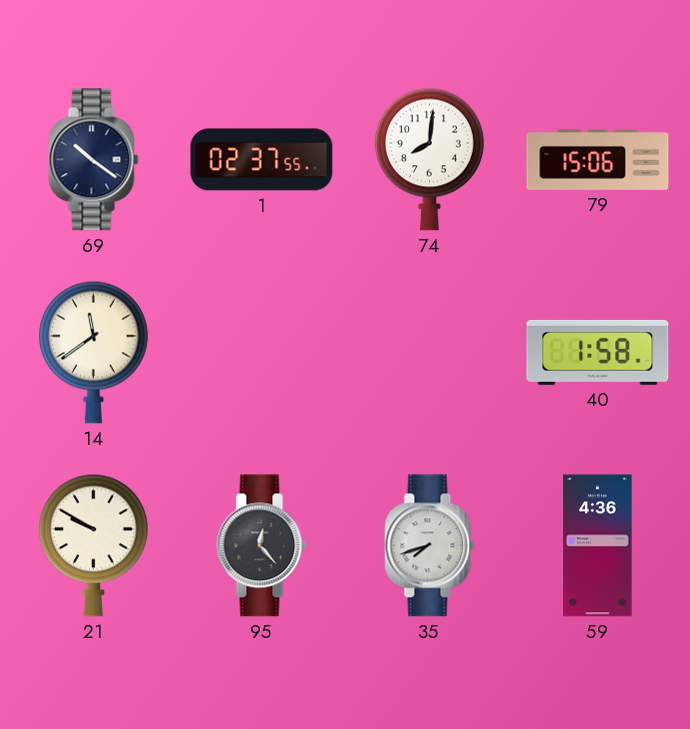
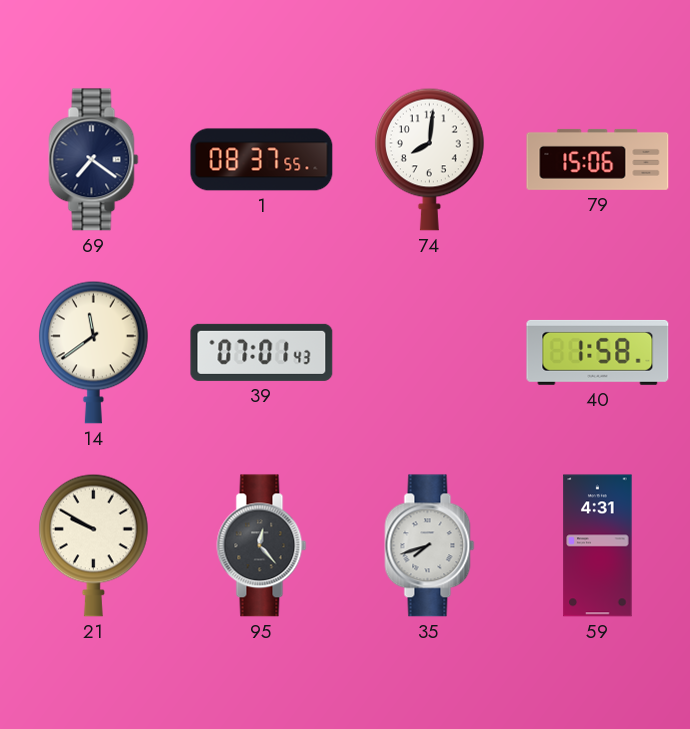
69: 10:21 -> 7:21
1: 02:37 -> 08:37
39: none -> 07:01
59: 4:36 -> 4:31
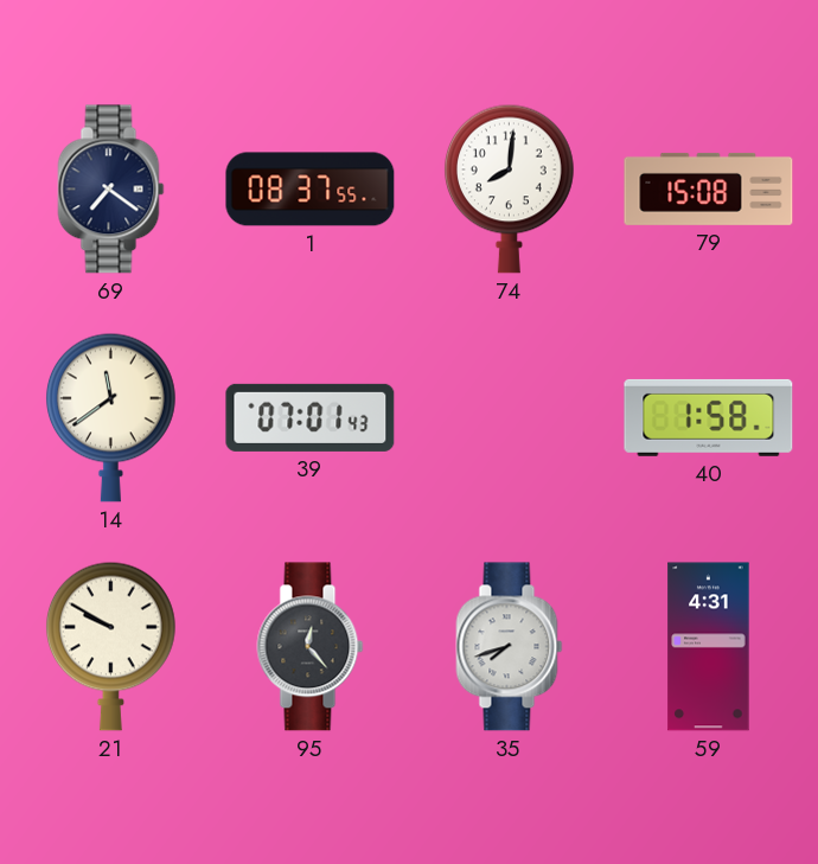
79: 15:06 -> 15:08
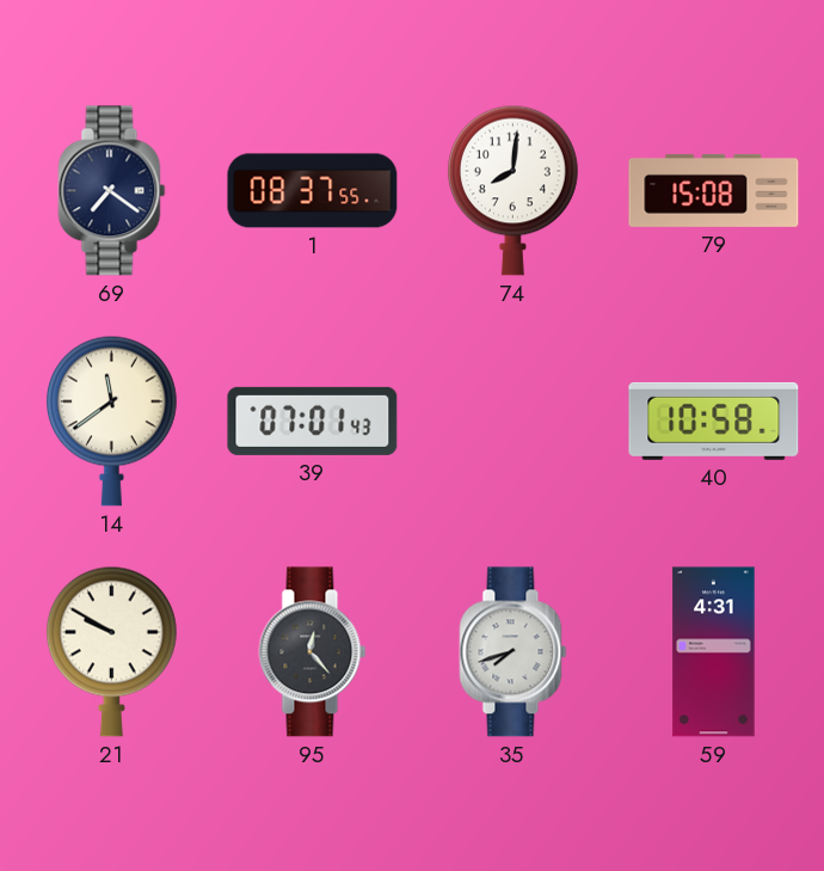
40: 1:58 -> 10:58
